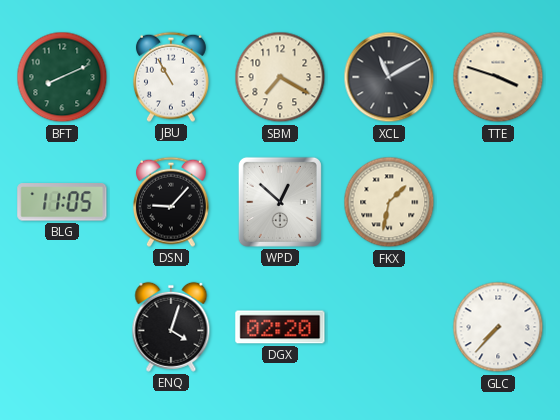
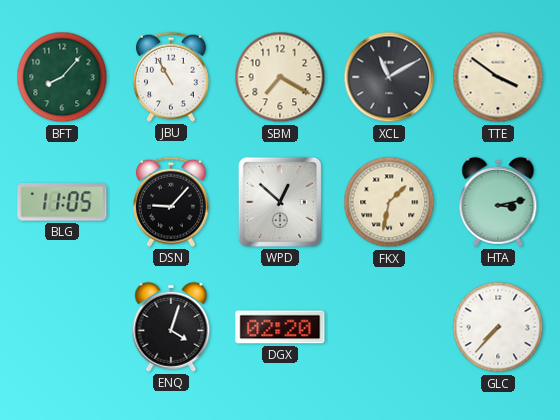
BFT: 8:11 -> 8:07
TTE: 3:48 -> 3:51
HTA: none -> 3:13
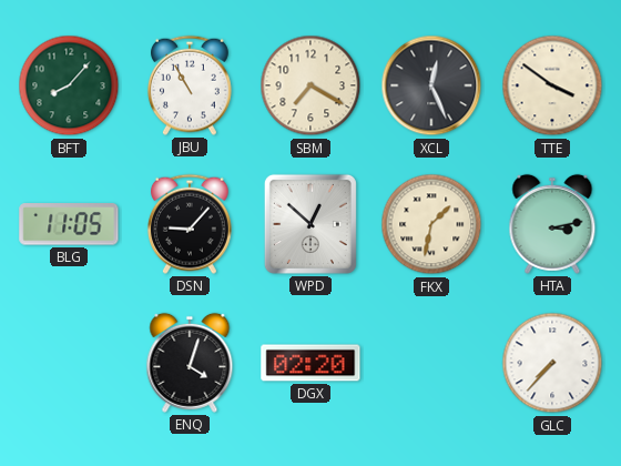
XCL: 11:10 -> 12:26
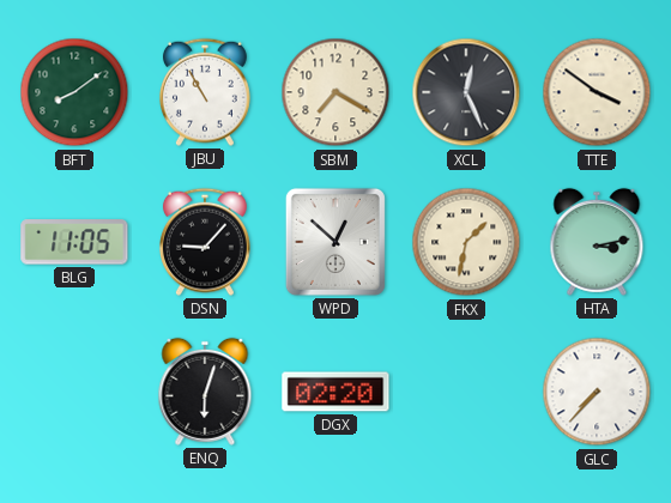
BFT: 8:07 -> 8:09
ENQ: 4:03 -> 6:03
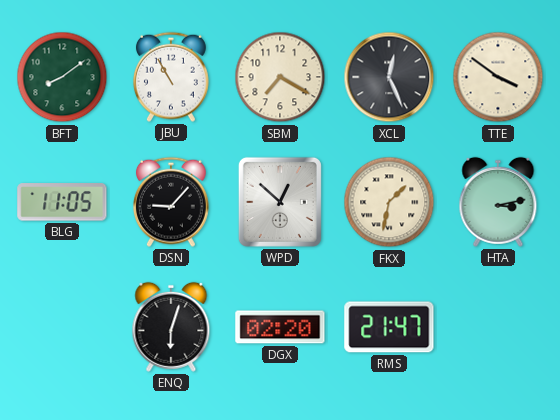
RMS: none -> 21:47
GLC: 7:37 -> none
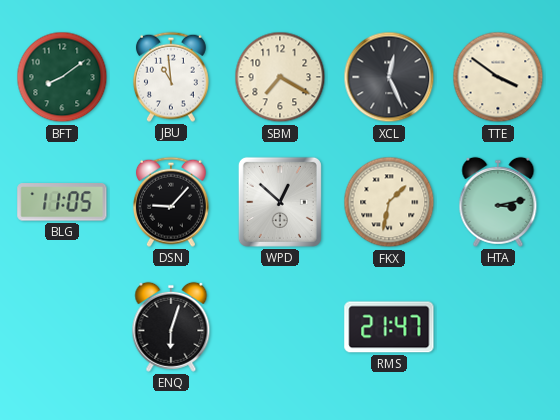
JBU: 10:55 -> 10:59
DGX: 02:20 -> none
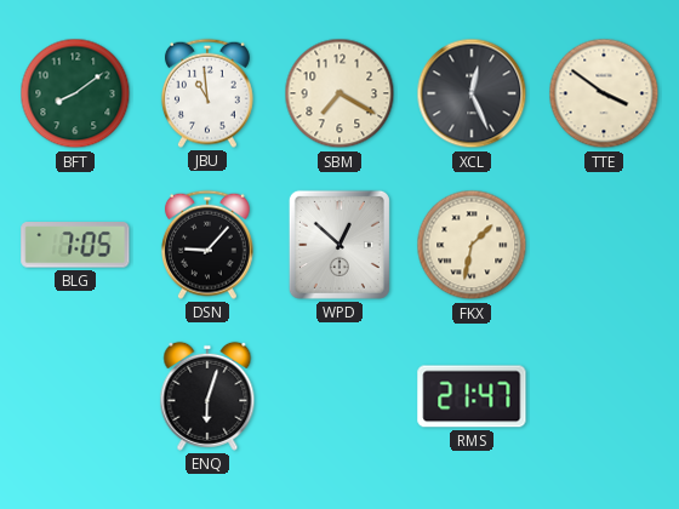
BLG: 11:05 -> 7:05
HTA: 3:13 -> none
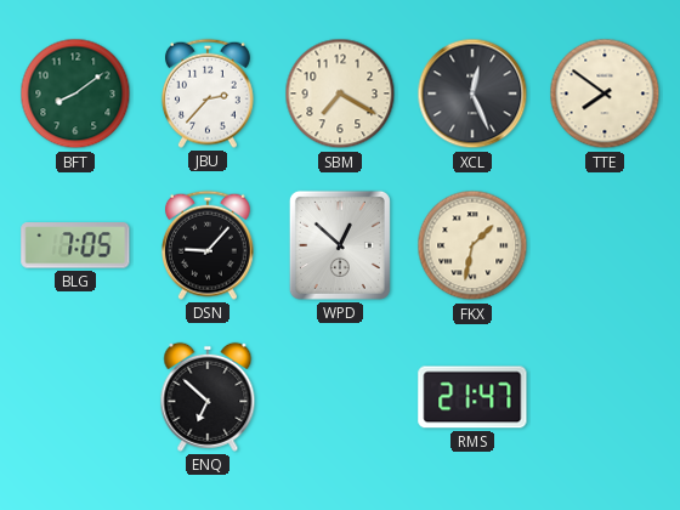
JBU: 10:59 -> 2:37
TTE: 3:51 -> 7:51
ENQ: 6:03 -> 6:52
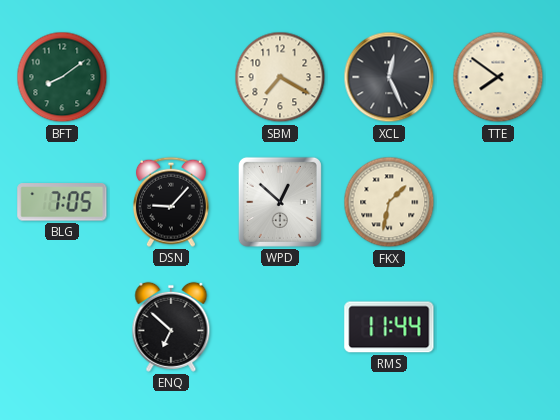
JBU: 2:37 -> none
RMS: 21:47 -> 11:44
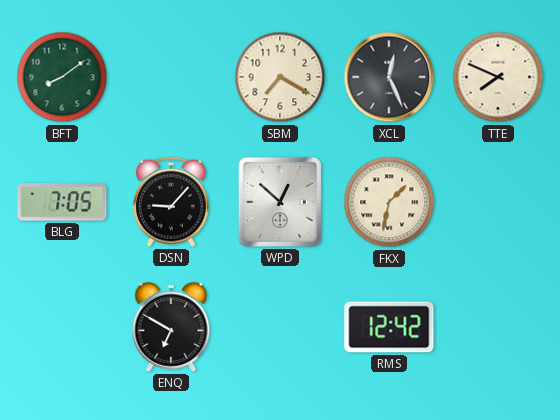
TTE: 7:51 -> 7:49
ENQ: 6:52 -> 6:50
RMS: 11:44 -> 12:42
